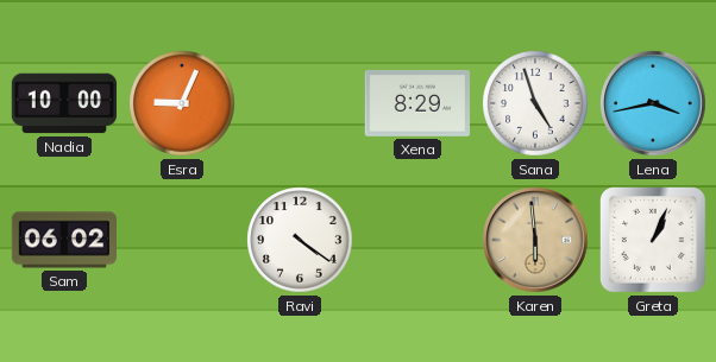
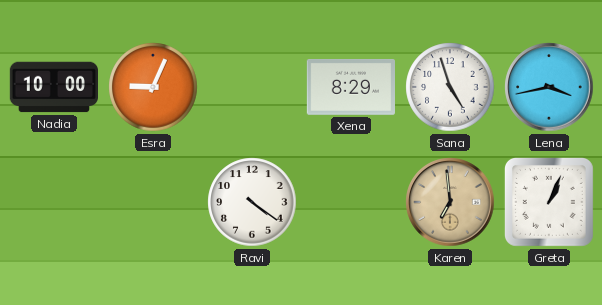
Sam: 06:02 -> none
Karen: 5:59 -> 6:59
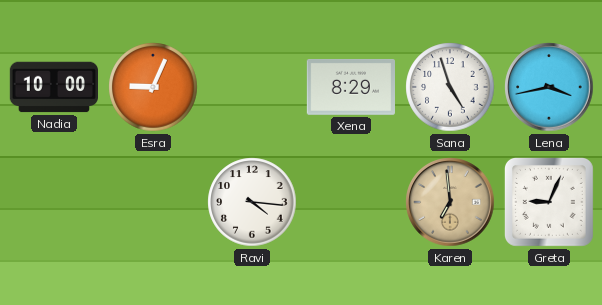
Ravi: 4:21 -> 4:16
Greta: 1:04 -> 9:04
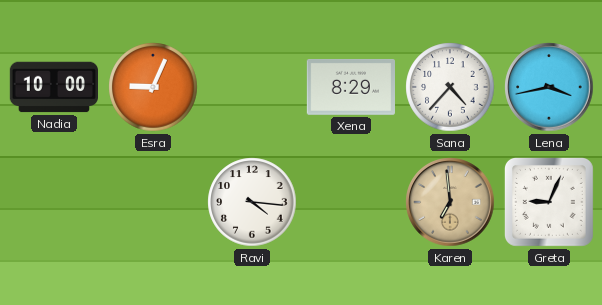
Sana: 4:57 -> 4:37
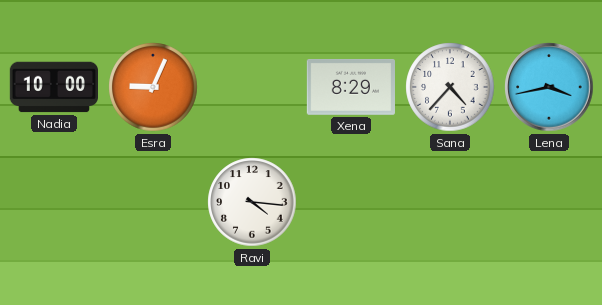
Karen: 6:59 -> none
Greta: 9:04 -> none
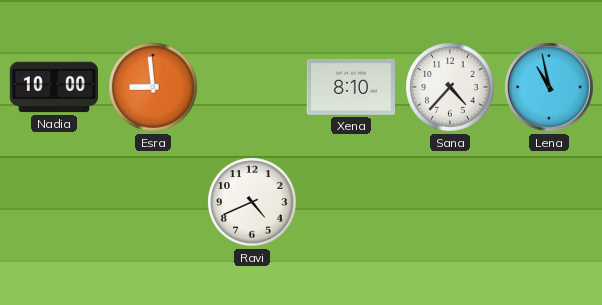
Esra: 9:04 -> 8:59
Xena: 8:29 -> 8:10
Lena: 3:43 -> 10:58
Ravi: 4:16 -> 4:41
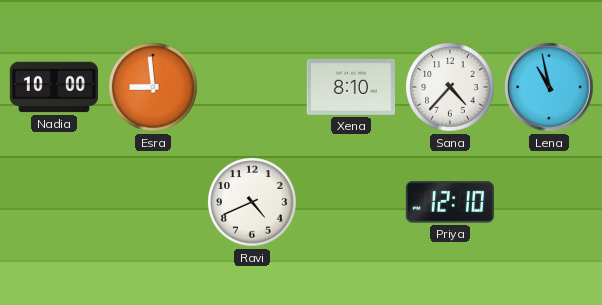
Priya: none -> 12:10
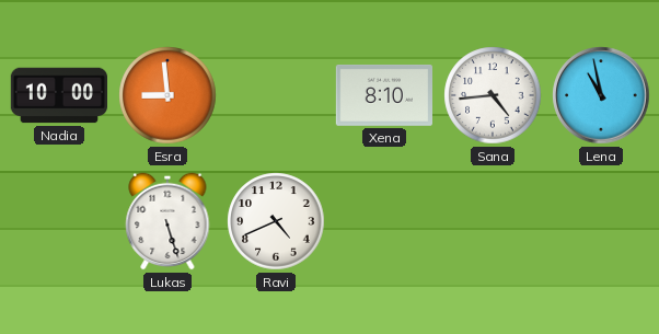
Sana: 4:37 -> 4:44
Lukas: none -> 5:27
Priya: 12:10 -> none
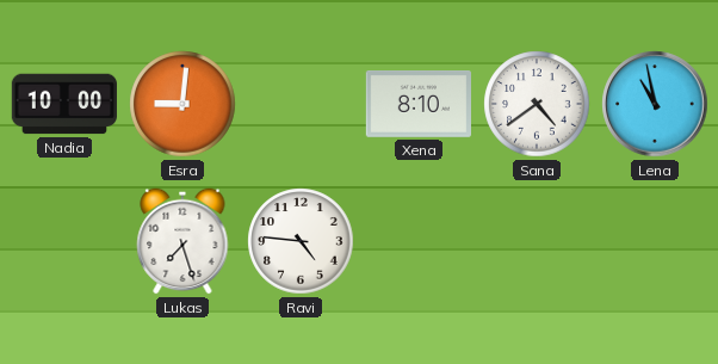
Esra: 8:59 -> 9:01
Sana: 4:44 -> 4:39
Lukas: 5:27 -> 7:27
Ravi: 4:41 -> 4:46
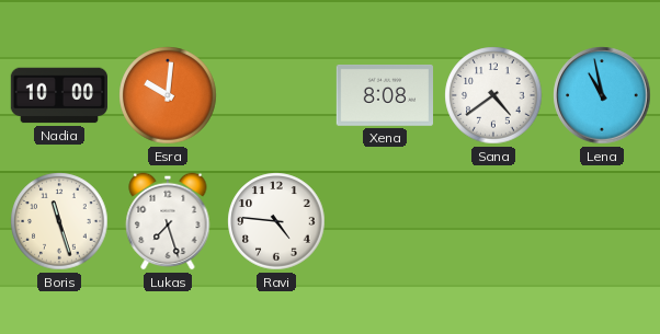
Esra: 9:01 -> 10:01
Xena: 8:10 -> 8:08
Boris: none -> 11:27
